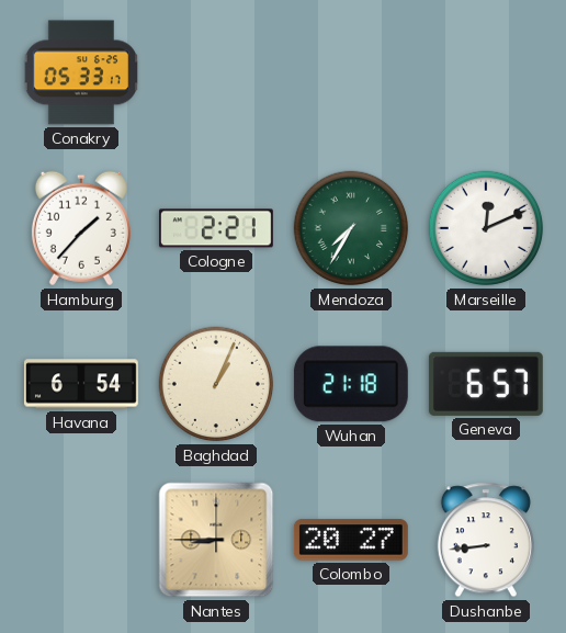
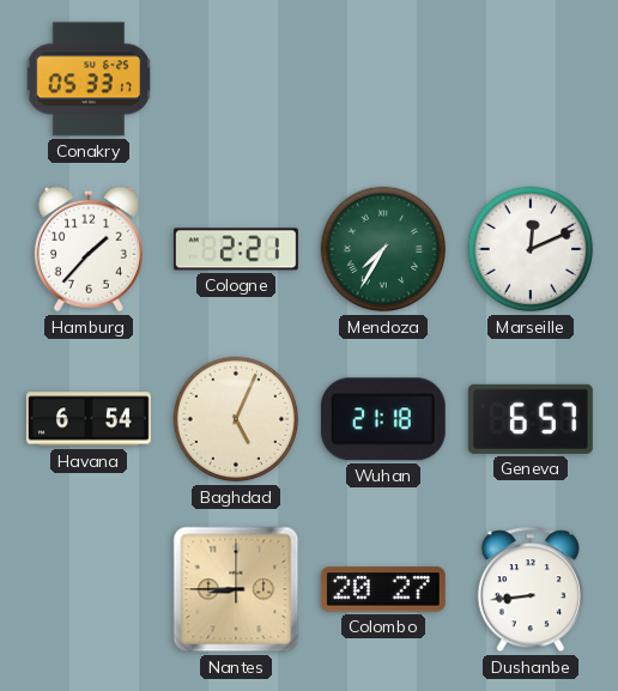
Baghdad: 1:04 -> 5:04
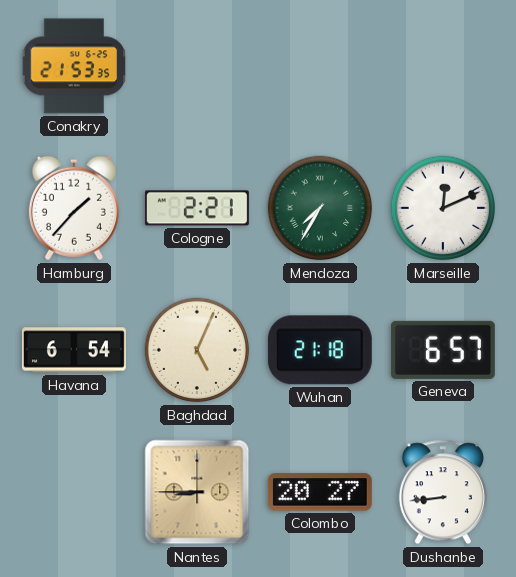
Conakry: 05:33 -> 21:53
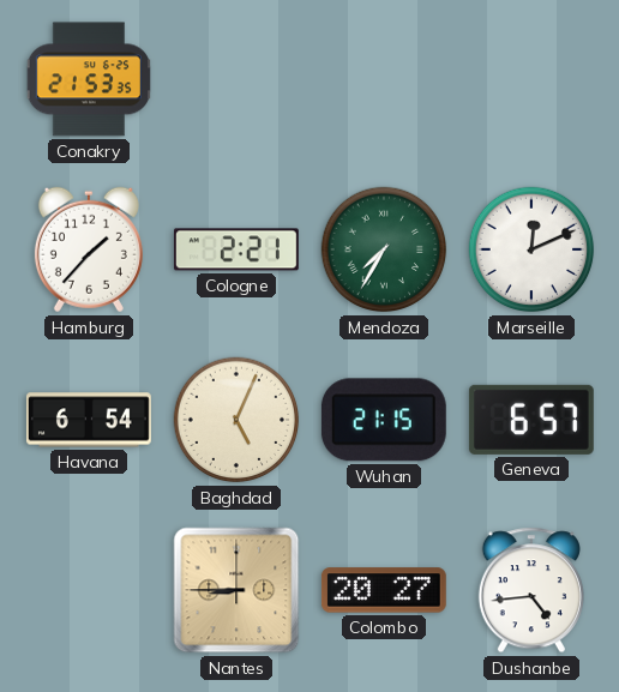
Wuhan: 21:18 -> 21:15
Dushanbe: 8:44 -> 4:44
